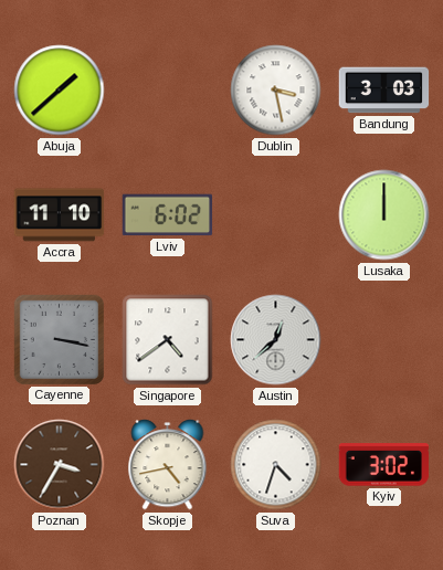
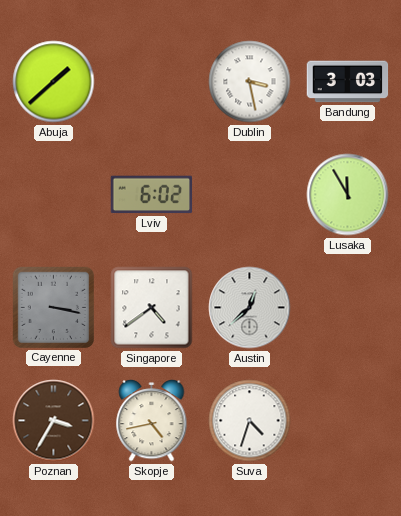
Accra: 11:10 -> none
Lusaka: 12:00 -> 11:55
Kyiv: 3:02 -> none
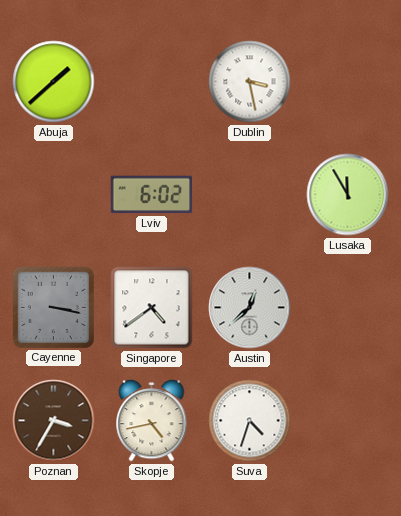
Bandung: 3:03 -> none
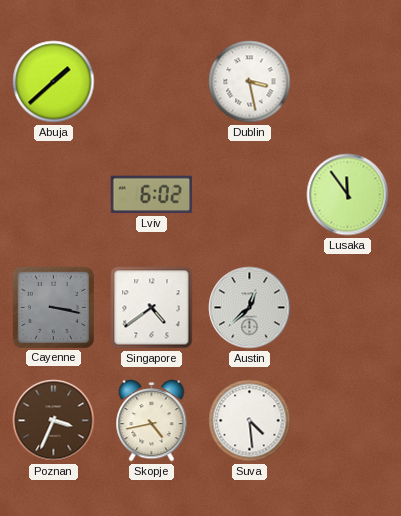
Lusaka: 11:55 -> 11:54
Poznan: 3:35 -> 3:34
Suva: 4:33 -> 4:29
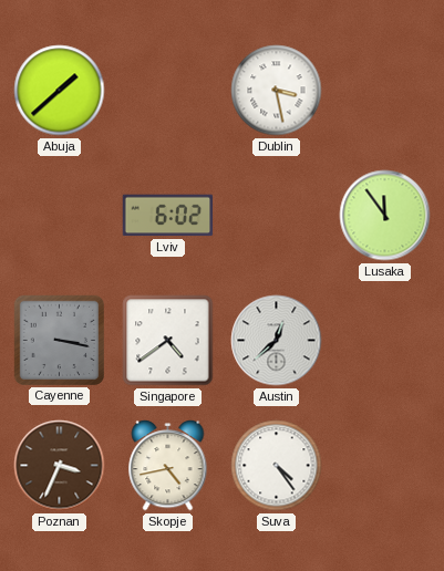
Suva: 4:29 -> 4:24
